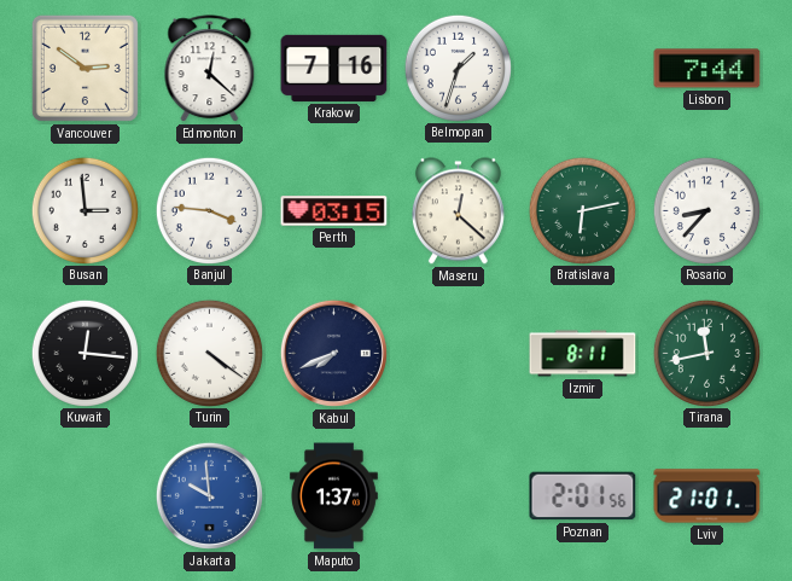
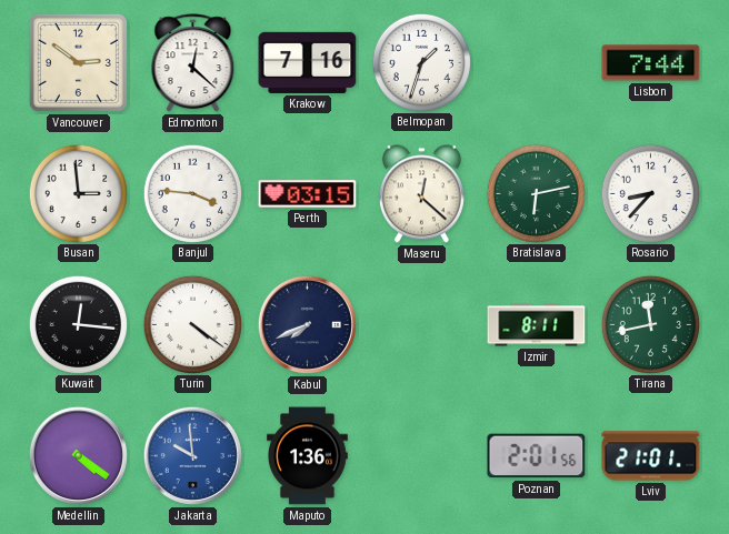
Medellin: none -> 4:21
Maputo: 1:37 -> 1:36
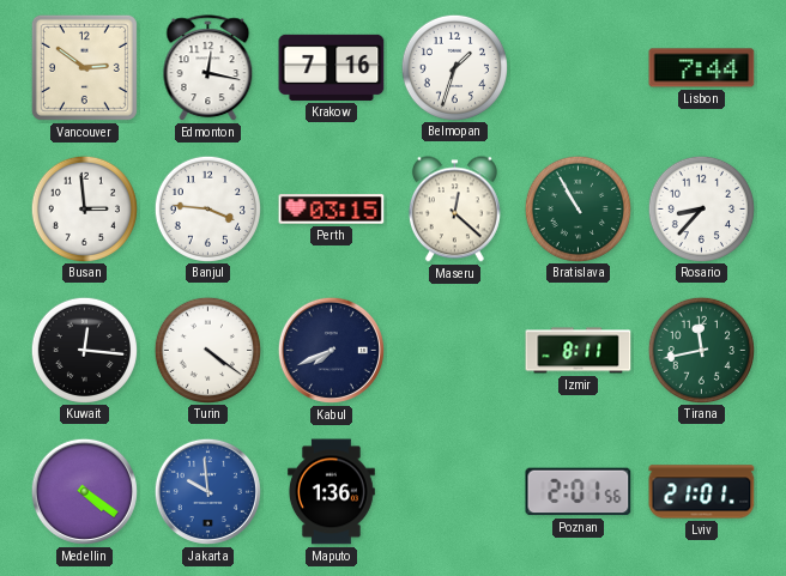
Edmonton: 12:22 -> 12:17
Bratislava: 6:13 -> 10:55
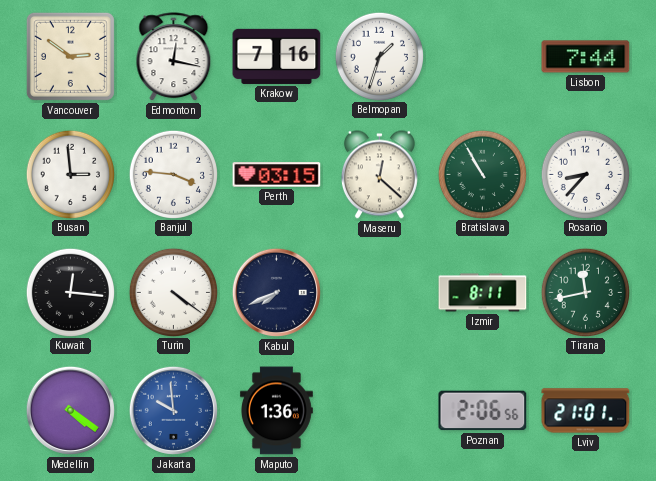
Poznan: 2:01 -> 2:06
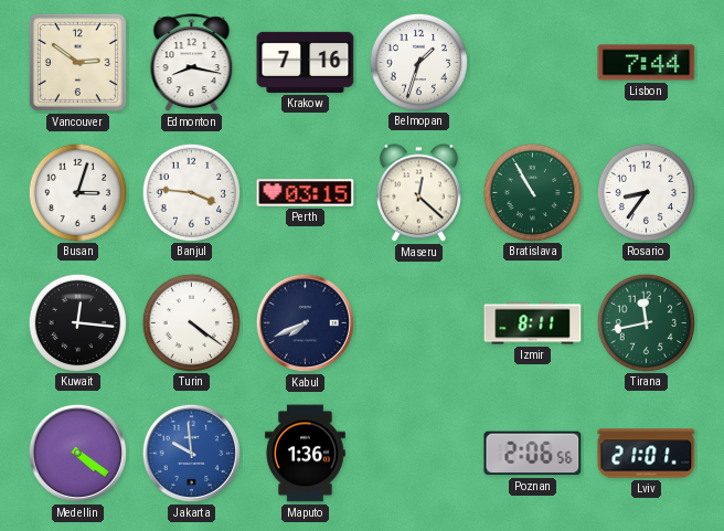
Edmonton: 12:17 -> 8:17
Busan: 2:59 -> 3:03
Rosario: 8:37 -> 8:36
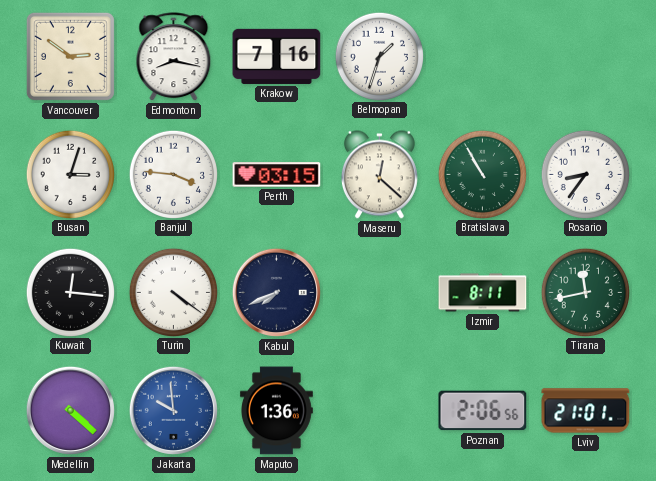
Lisbon: 7:44 -> none
Medellin: 4:21 -> 4:22
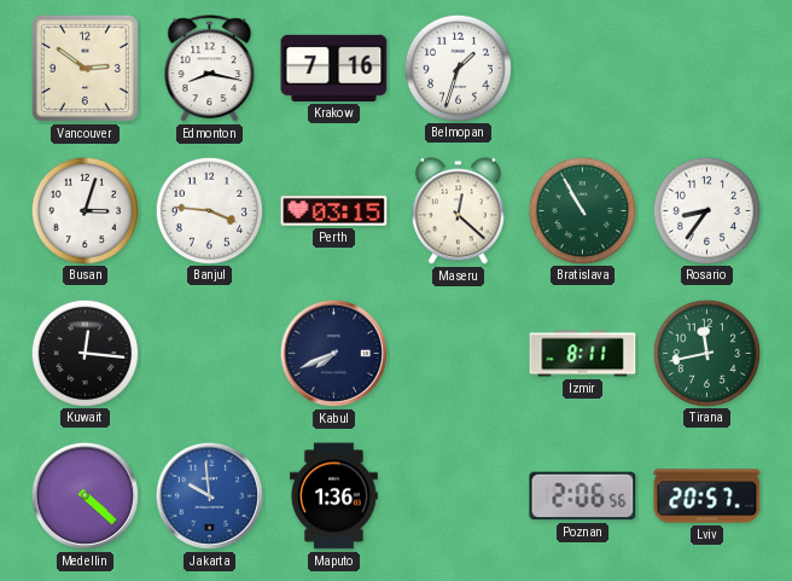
Turin: 4:21 -> none
Lviv: 21:01 -> 20:57
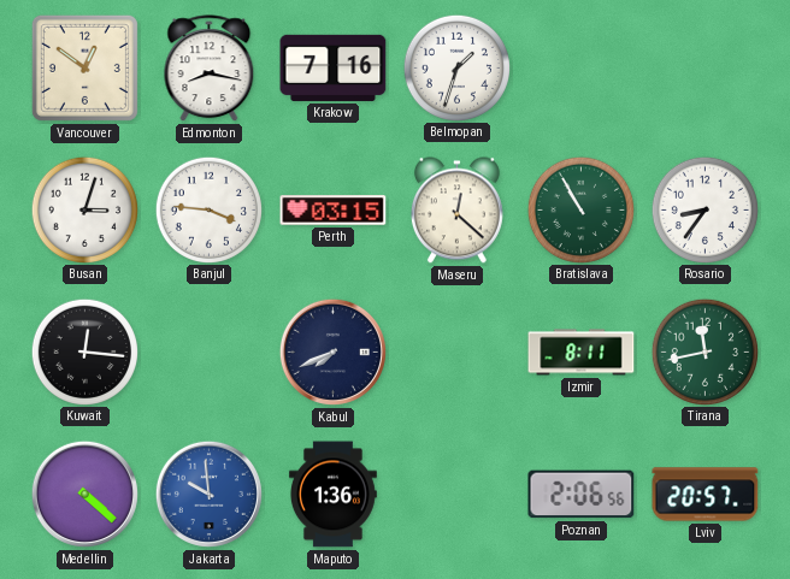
Vancouver: 2:51 -> 12:51
